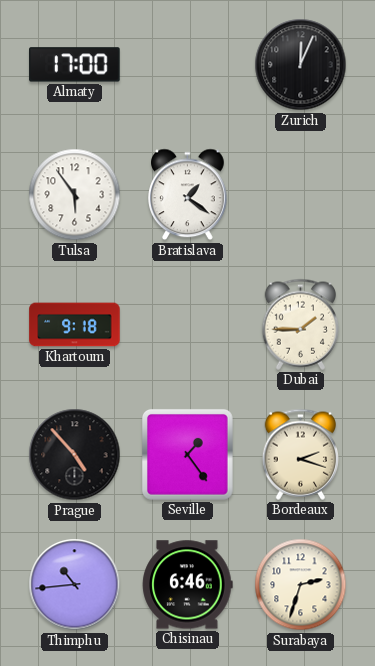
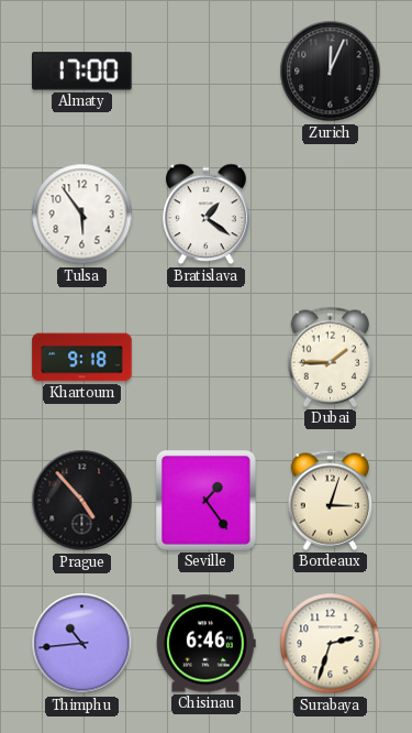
Bordeaux: 2:18 -> 3:03
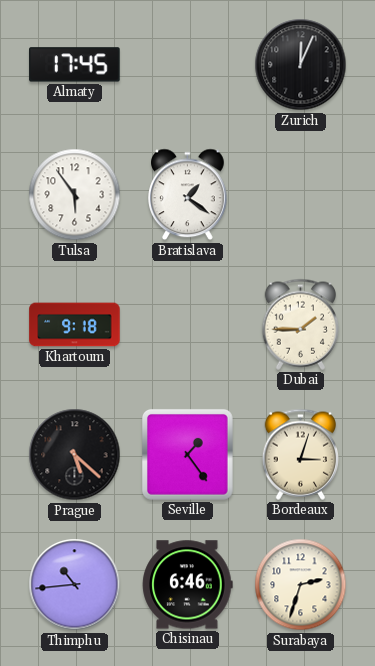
Almaty: 17:00 -> 17:45
Prague: 4:53 -> 5:22
